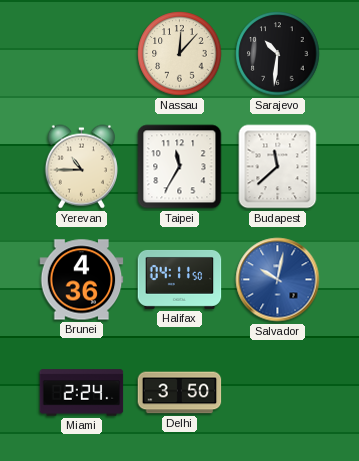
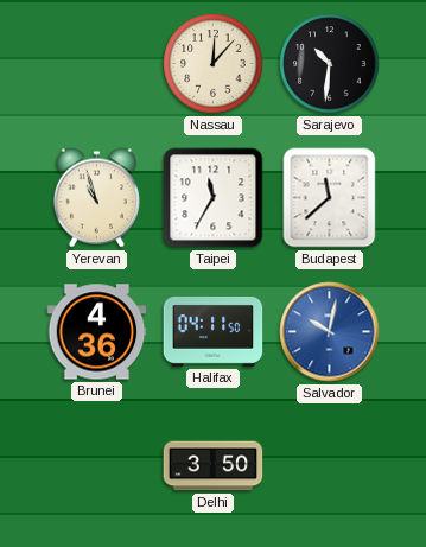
Yerevan: 10:45 -> 10:57
Miami: 2:24 -> none
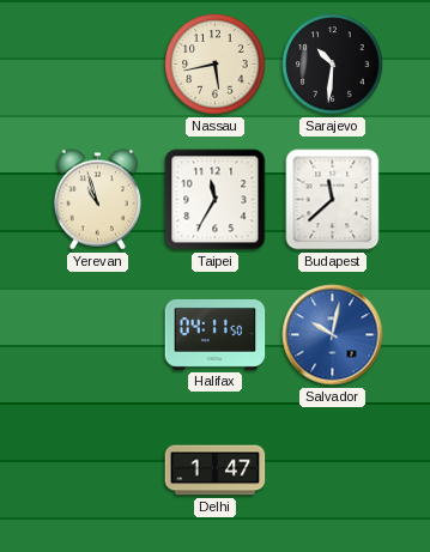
Nassau: 12:07 -> 5:43
Brunei: 4:36 -> none
Delhi: 3:50 -> 1:47
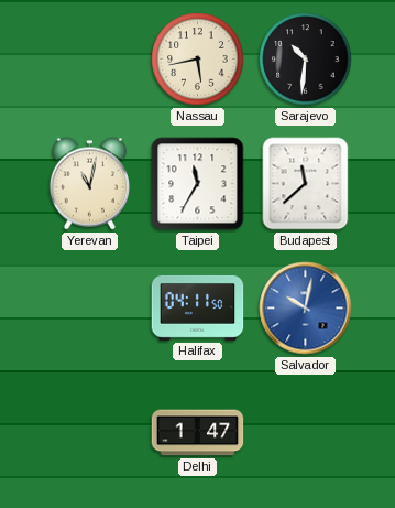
Yerevan: 10:57 -> 11:02
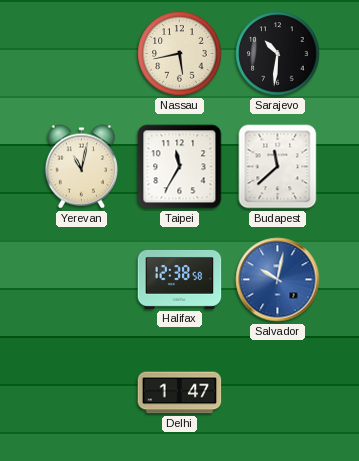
Halifax: 04:11 -> 12:38
